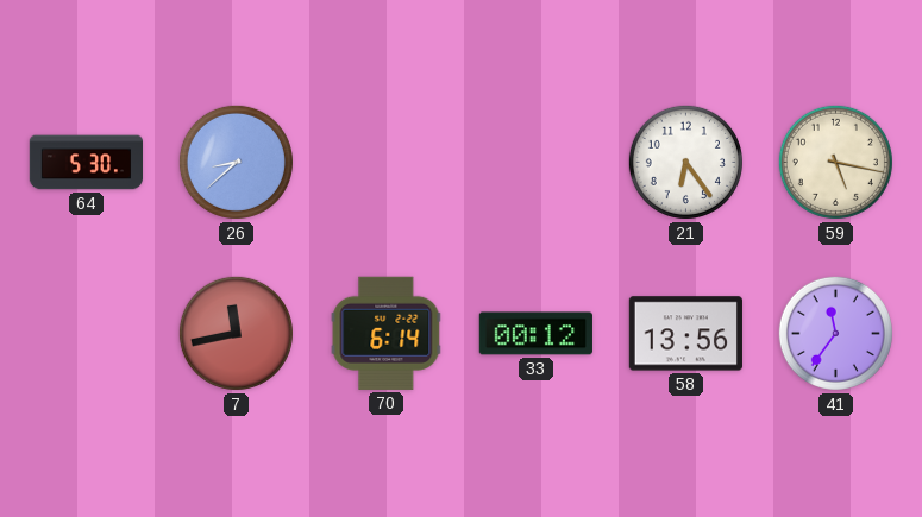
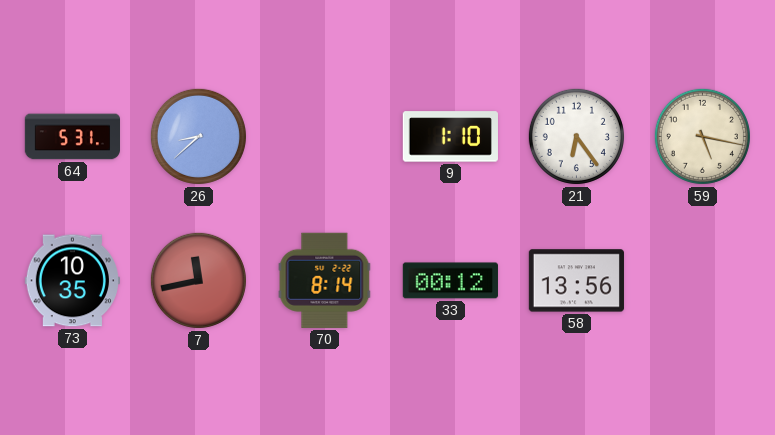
64: 5:30 -> 5:31
9: none -> 1:10
73: none -> 10:35
70: 6:14 -> 8:14
41: 11:36 -> none
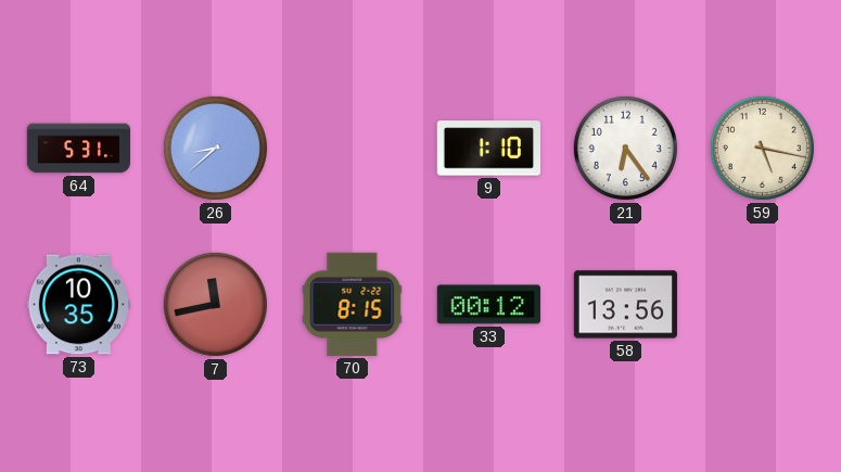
70: 8:14 -> 8:15
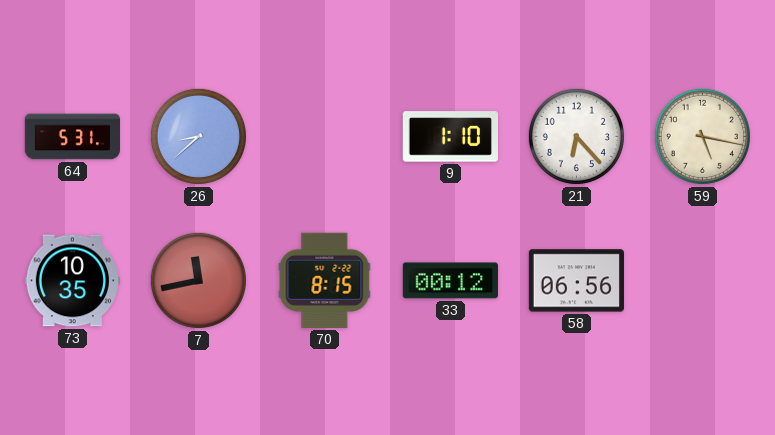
21: 6:24 -> 6:23
58: 13:56 -> 06:56
